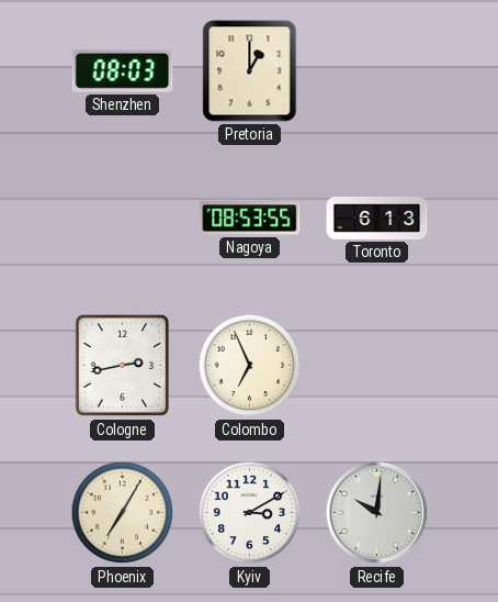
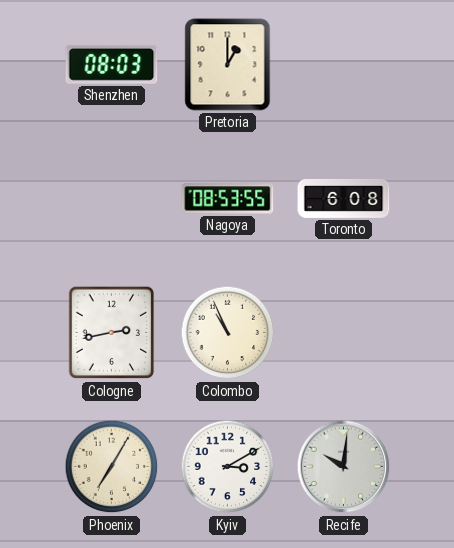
Toronto: 6:13 -> 6:08
Colombo: 6:56 -> 10:56
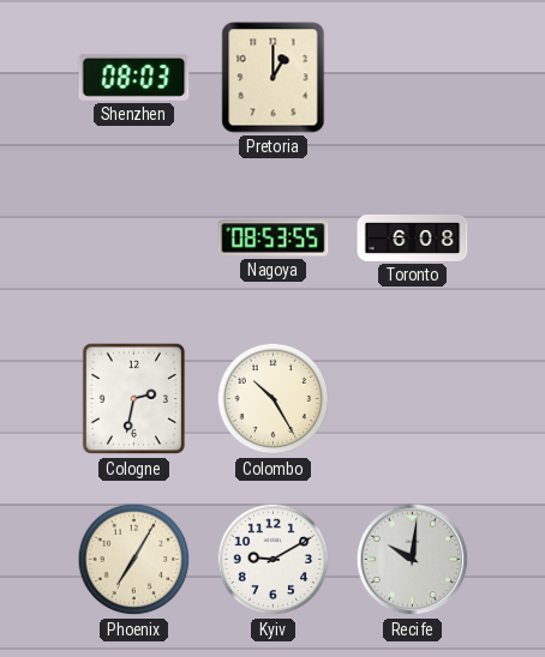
Cologne: 2:43 -> 2:32
Colombo: 10:56 -> 10:25
Kyiv: 3:10 -> 9:10
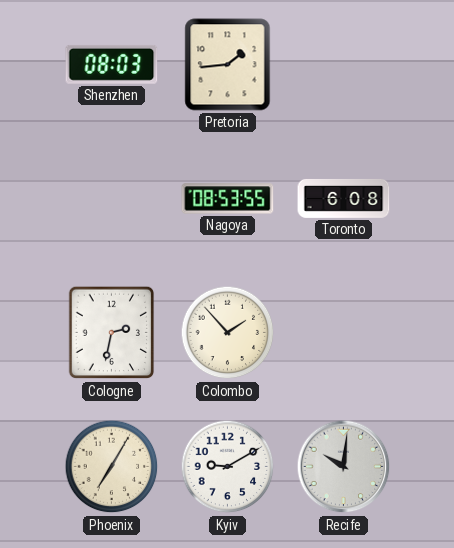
Pretoria: 1:00 -> 1:44
Colombo: 10:25 -> 1:53
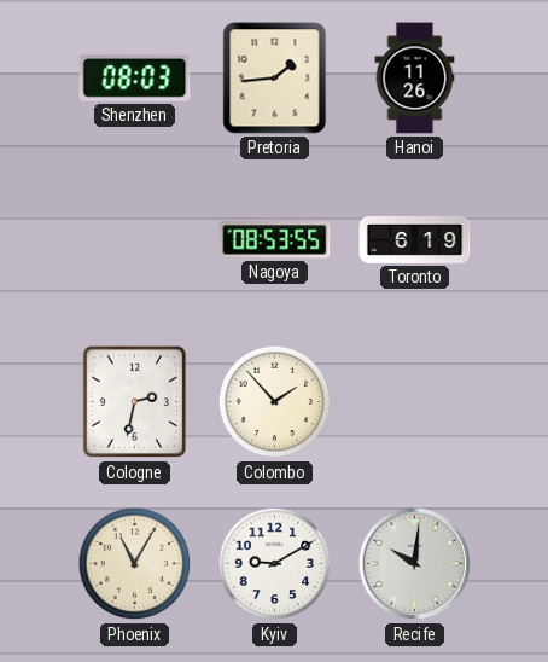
Hanoi: none -> 11:26
Toronto: 6:08 -> 6:19
Phoenix: 7:05 -> 11:05
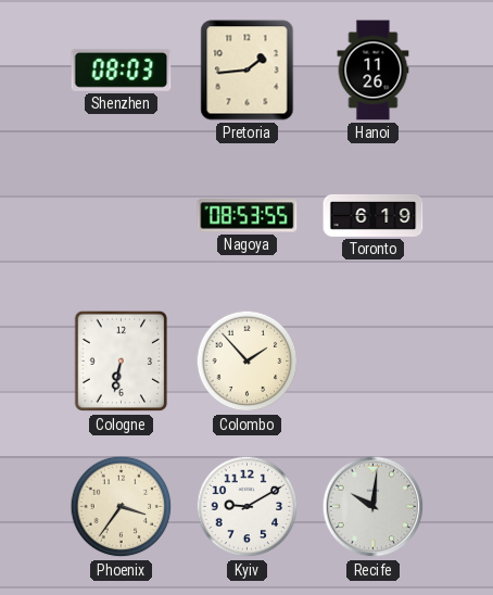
Cologne: 2:32 -> 6:32
Phoenix: 11:05 -> 3:36
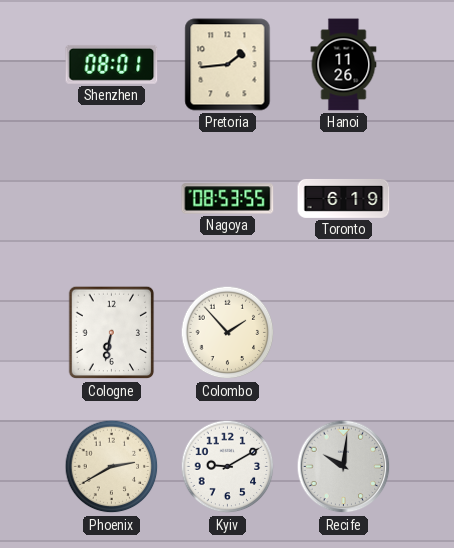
Shenzhen: 08:03 -> 08:01
Phoenix: 3:36 -> 2:40
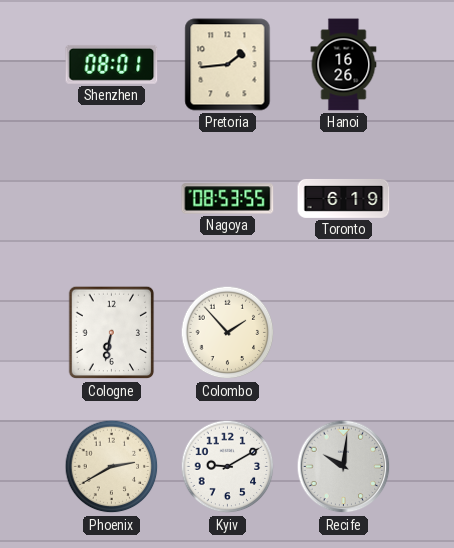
Hanoi: 11:26 -> 16:26
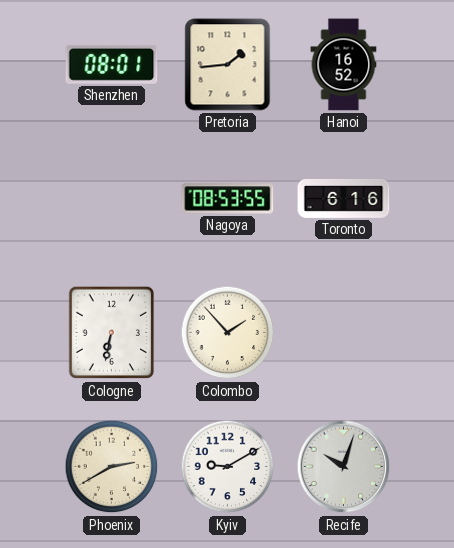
Hanoi: 16:26 -> 16:52
Toronto: 6:19 -> 6:16
Recife: 10:01 -> 10:03
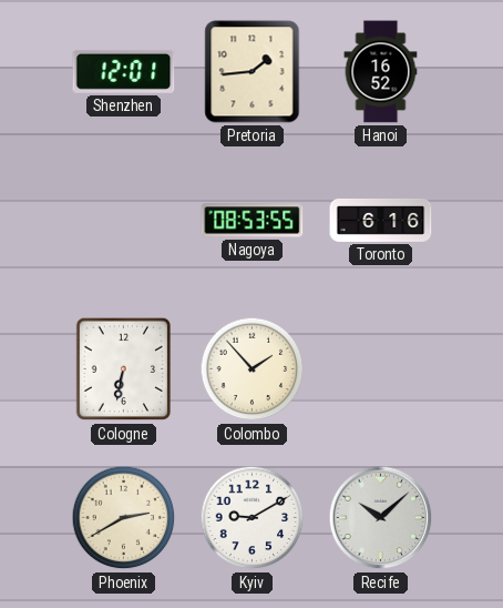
Shenzhen: 08:01 -> 12:01
Recife: 10:03 -> 10:08
